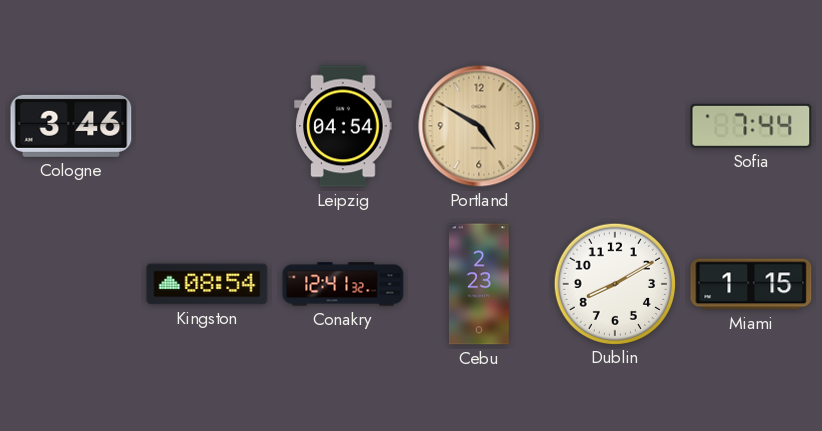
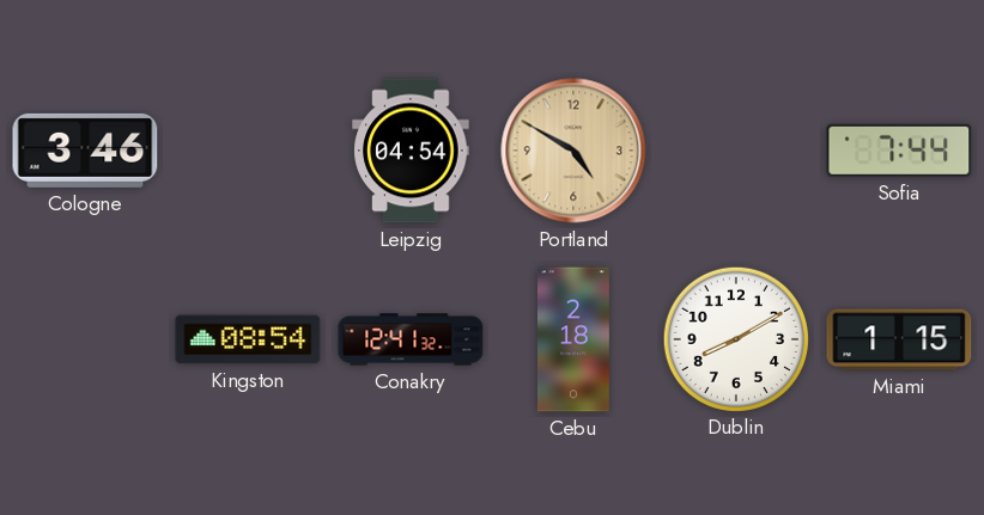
Cebu: 2:23 -> 2:18
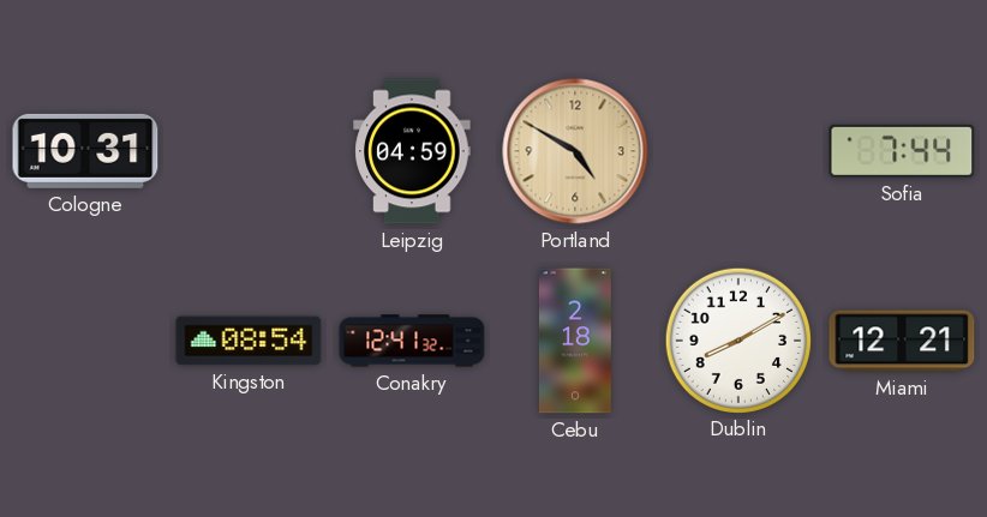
Cologne: 3:46 -> 10:31
Leipzig: 04:54 -> 04:59
Miami: 1:15 -> 12:21
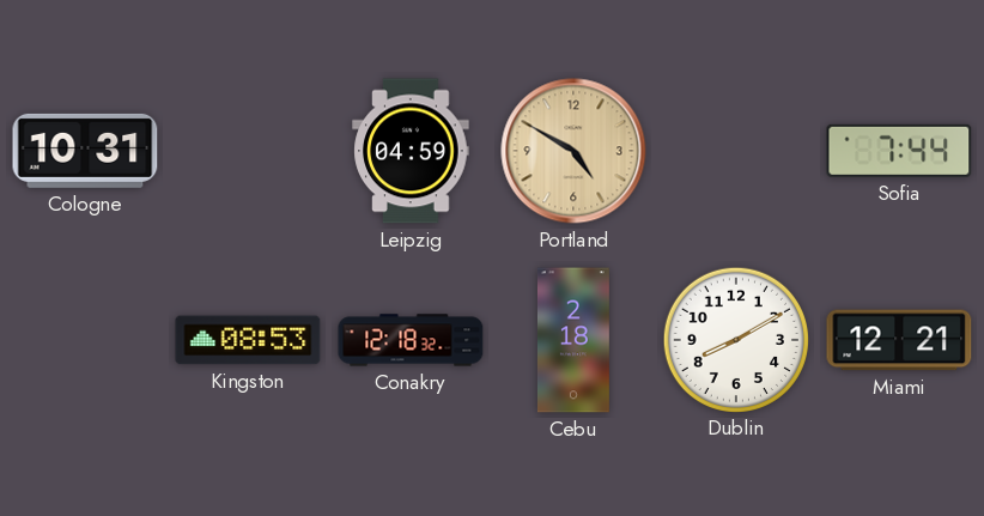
Kingston: 08:54 -> 08:53
Conakry: 12:41 -> 12:18
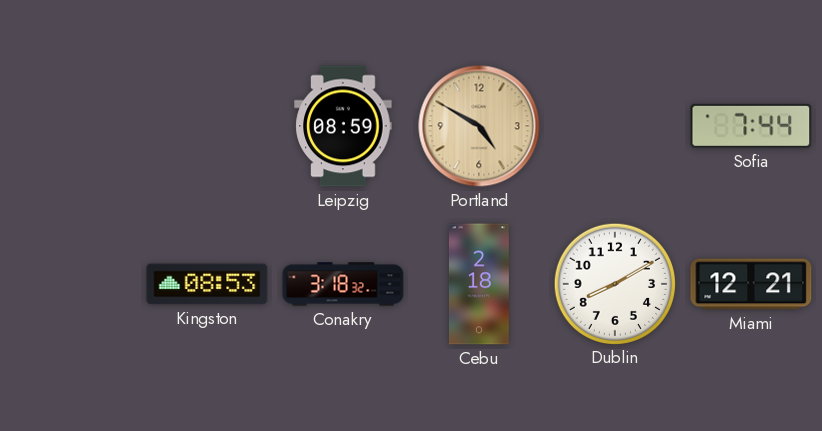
Cologne: 10:31 -> none
Leipzig: 04:59 -> 08:59
Conakry: 12:18 -> 3:18
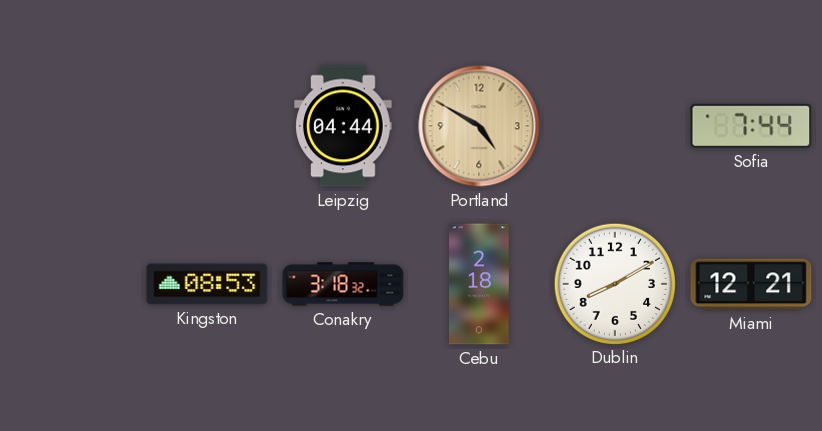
Leipzig: 08:59 -> 04:44
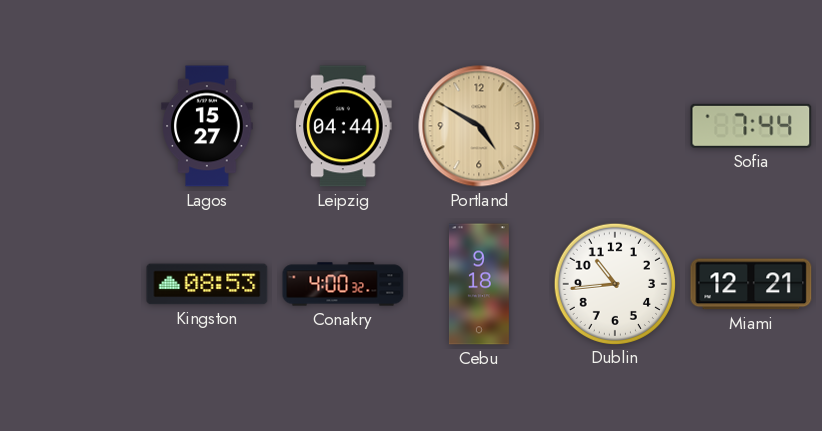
Lagos: none -> 15:27
Conakry: 3:18 -> 4:00
Cebu: 2:18 -> 9:18
Dublin: 8:10 -> 10:44
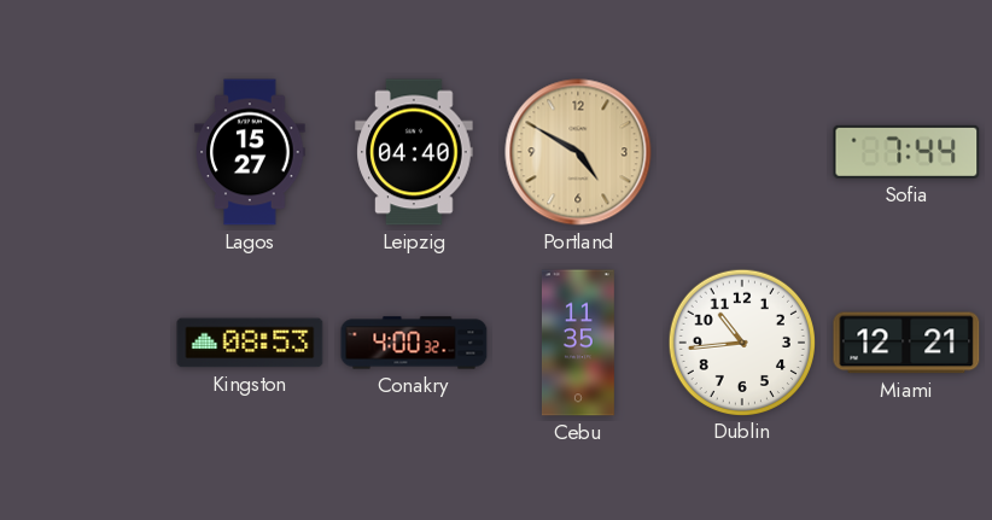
Leipzig: 04:44 -> 04:40
Cebu: 9:18 -> 11:35
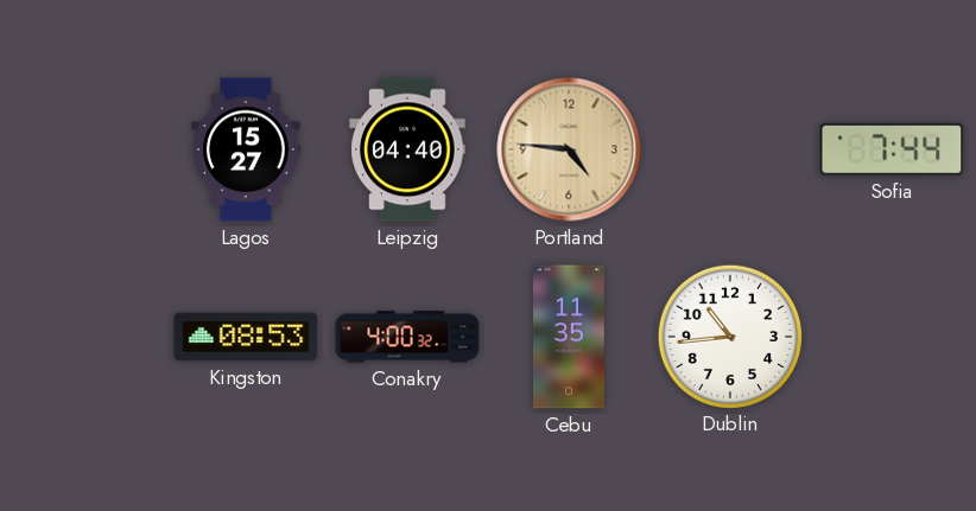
Portland: 4:50 -> 4:46
Miami: 12:21 -> none
